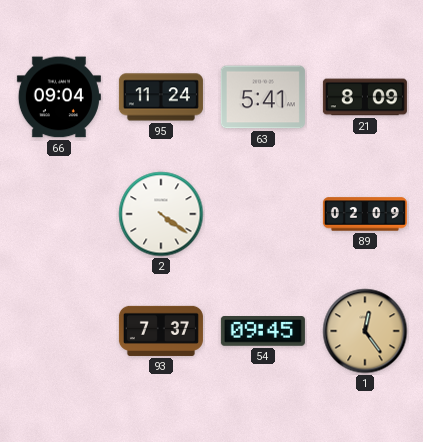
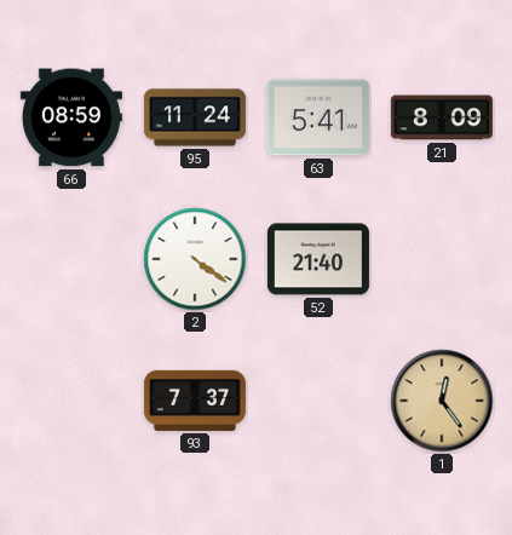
66: 09:04 -> 08:59
52: none -> 21:40
89: 02:09 -> none
54: 09:45 -> none
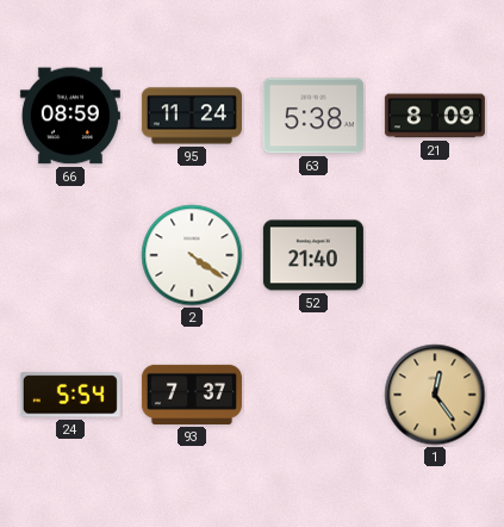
63: 5:41 -> 5:38
24: none -> 5:54
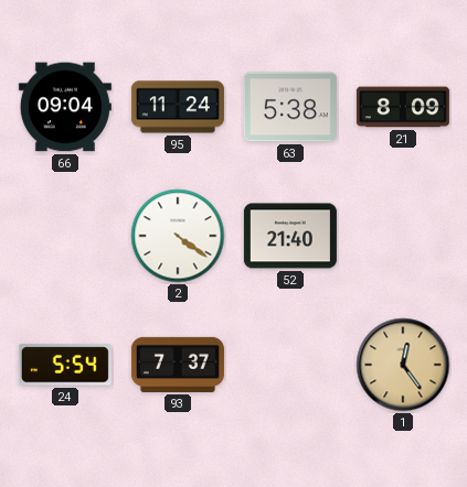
66: 08:59 -> 09:04
